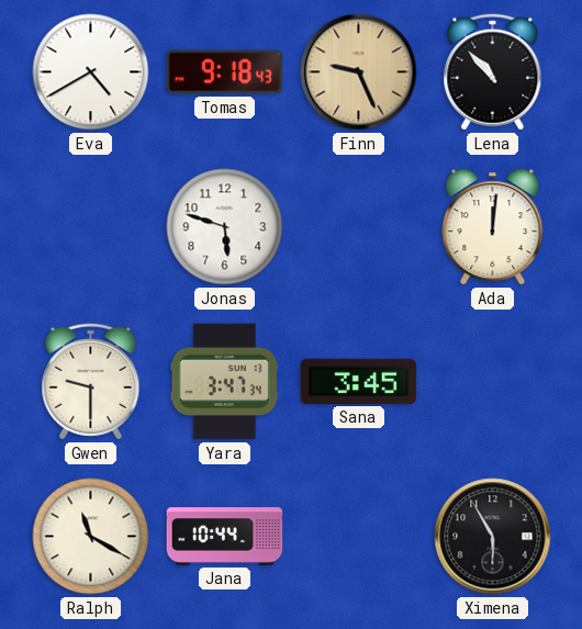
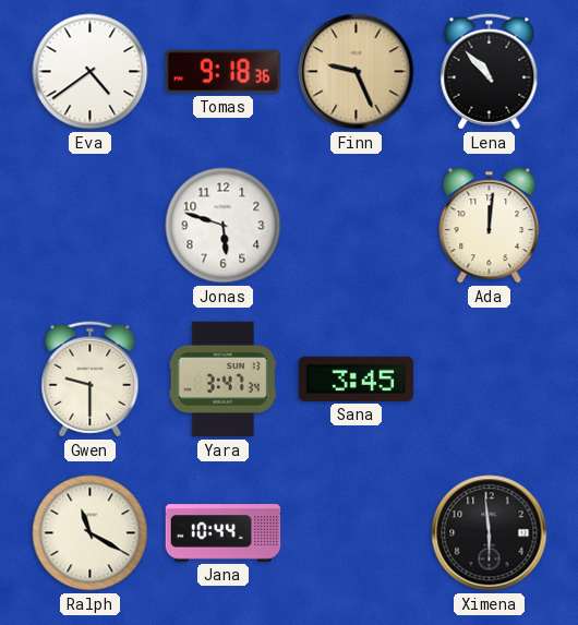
Eva: 4:40 -> 4:39
Tomas: 9:18:43 -> 9:18:36
Ximena: 5:55 -> 5:59
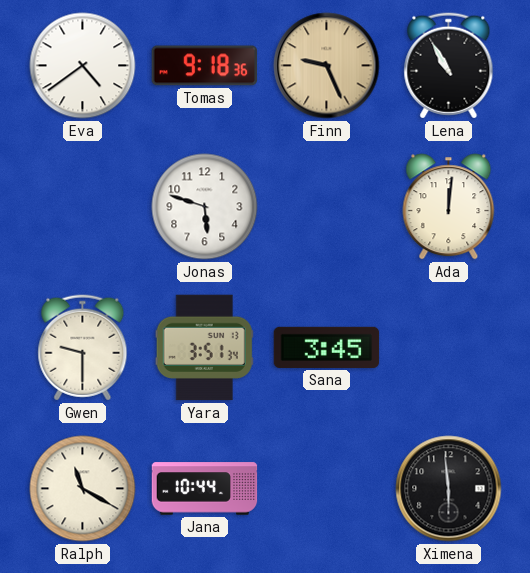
Lena: 10:53 -> 10:55
Yara: 3:47 -> 3:51
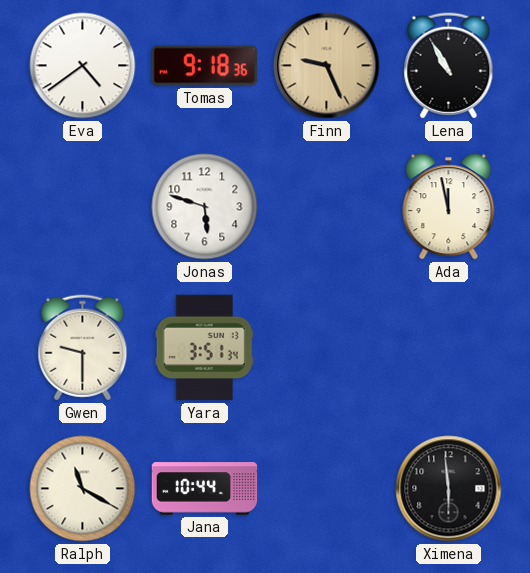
Ada: 12:01 -> 11:58
Sana: 3:45 -> none
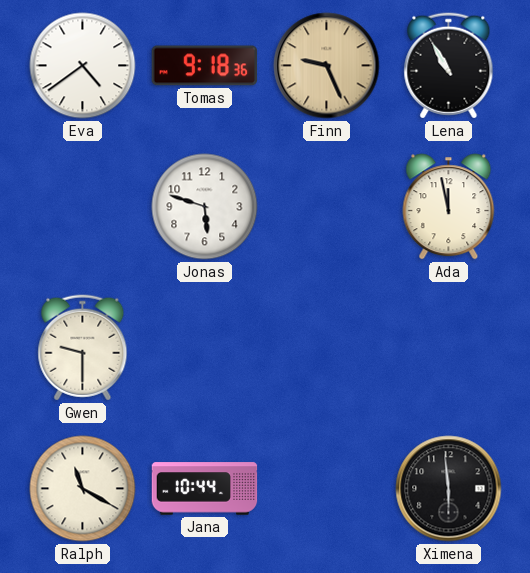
Yara: 3:51 -> none
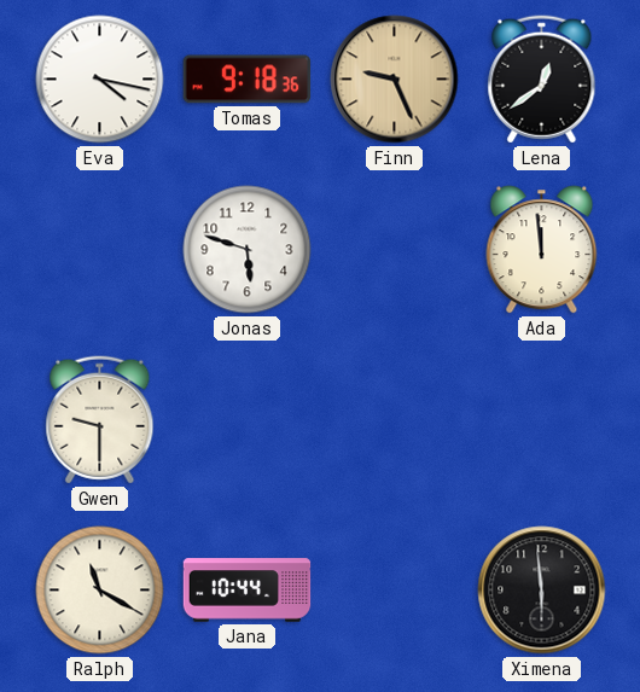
Eva: 4:39 -> 4:17
Lena: 10:55 -> 12:39
Ada: 11:58 -> 11:59
